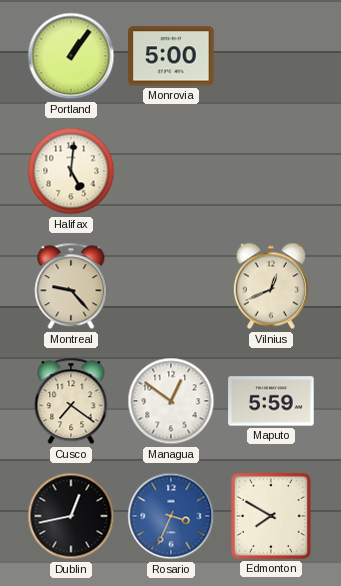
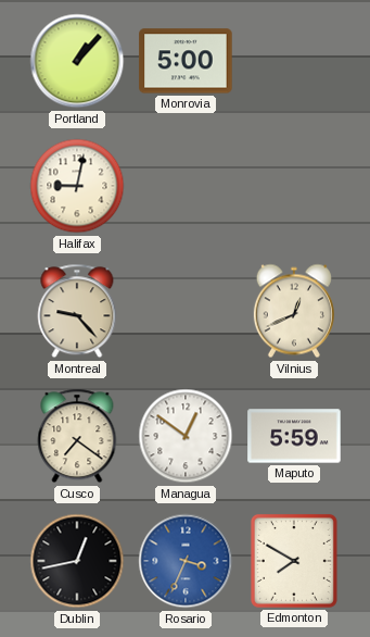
Portland: 1:06 -> 1:07
Halifax: 5:01 -> 9:02
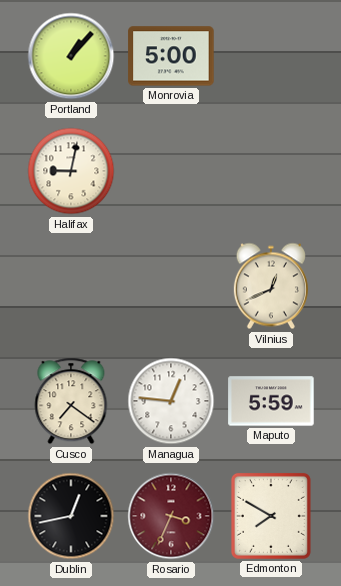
Montreal: 9:23 -> none
Managua: 12:51 -> 12:46
Rosario dial: blue -> burgundy
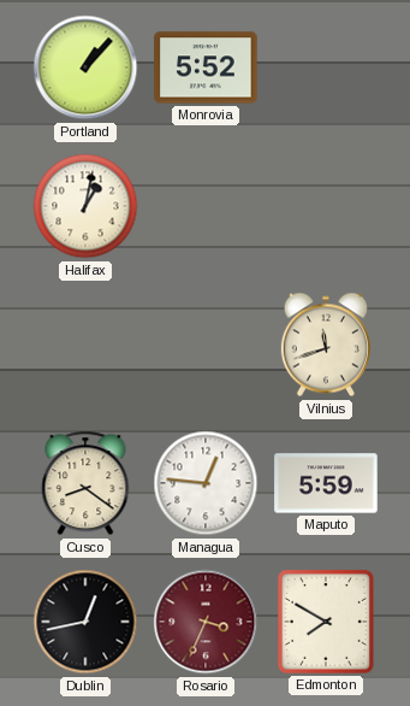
Monrovia: 5:00 -> 5:52
Halifax: 9:02 -> 1:02
Vilnius: 12:41 -> 11:42
Cusco: 7:21 -> 8:21
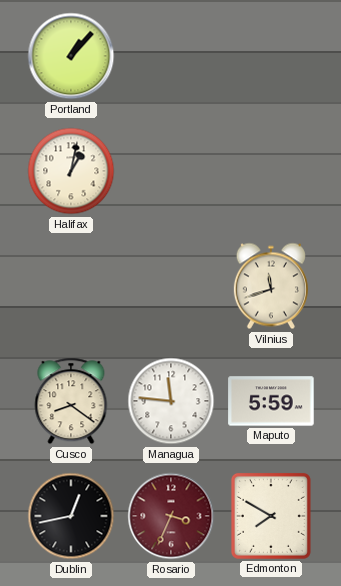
Monrovia: 5:52 -> none
Managua: 12:46 -> 11:46
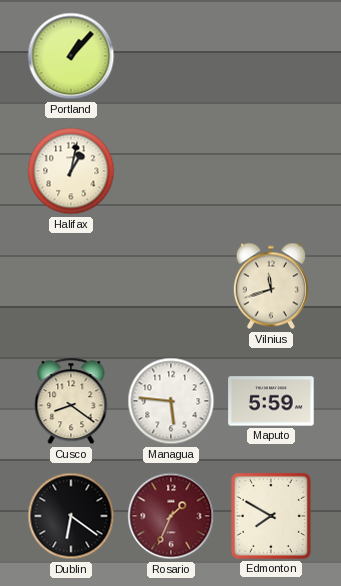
Managua: 11:46 -> 5:46
Dublin: 12:43 -> 6:21
Rosario: 3:34 -> 1:34
